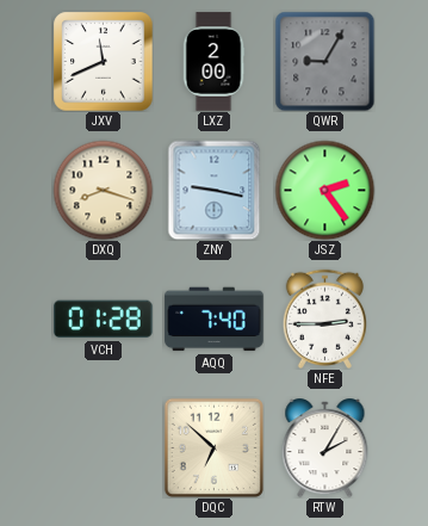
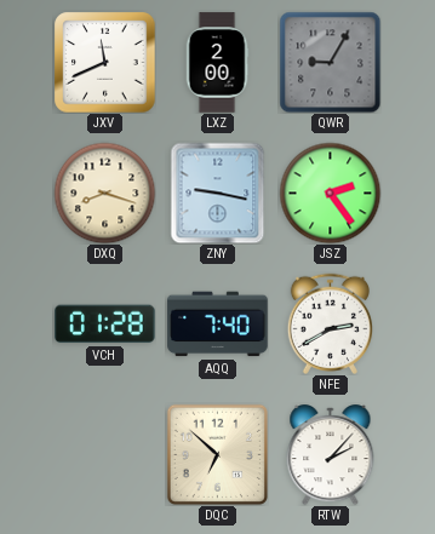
NFE: 2:45 -> 2:40
RTW: 2:05 -> 2:07
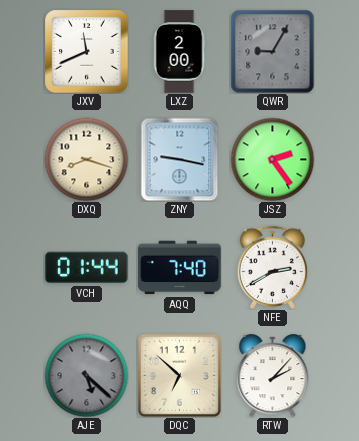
VCH: 01:28 -> 01:44
AJE: none -> 5:22
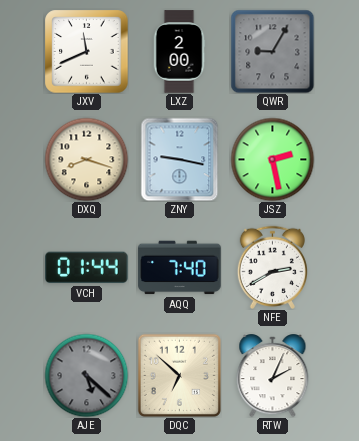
JSZ: 2:24 -> 2:28
RTW: 2:07 -> 2:04
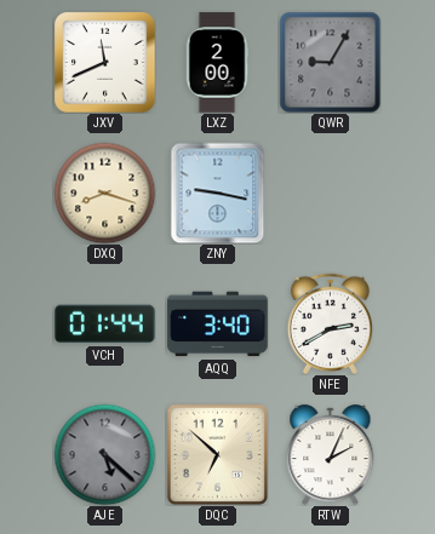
JSZ: 2:28 -> none
AQQ: 7:40 -> 3:40
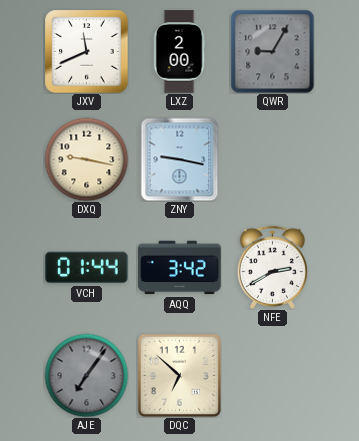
DXQ: 8:18 -> 9:17
AQQ: 3:40 -> 3:42
AJE: 5:22 -> 7:06
RTW: 2:04 -> none
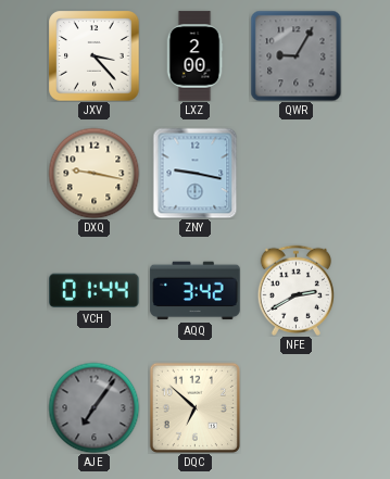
JXV: 11:41 -> 3:23
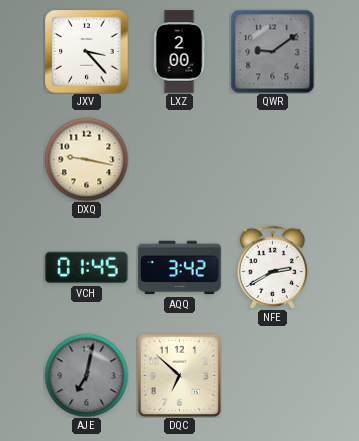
QWR: 9:05 -> 9:09
ZNY: 9:17 -> none
VCH: 01:44 -> 01:45
AJE: 7:06 -> 7:02
